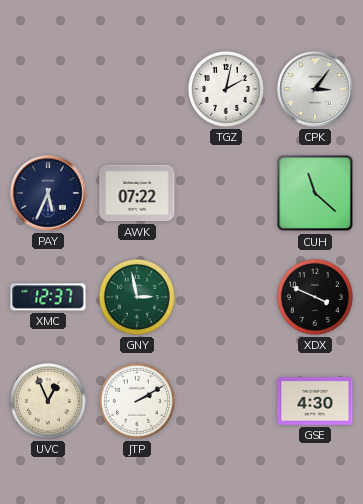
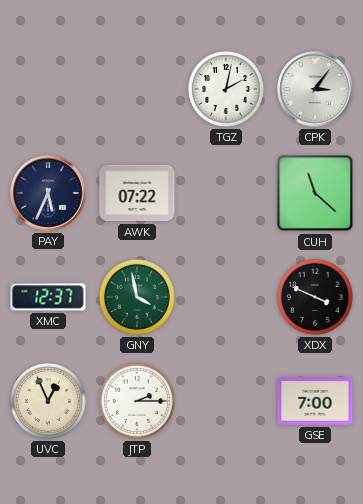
GNY: 2:58 -> 3:58
JTP: 2:10 -> 2:15
GSE: 4:30 -> 7:00
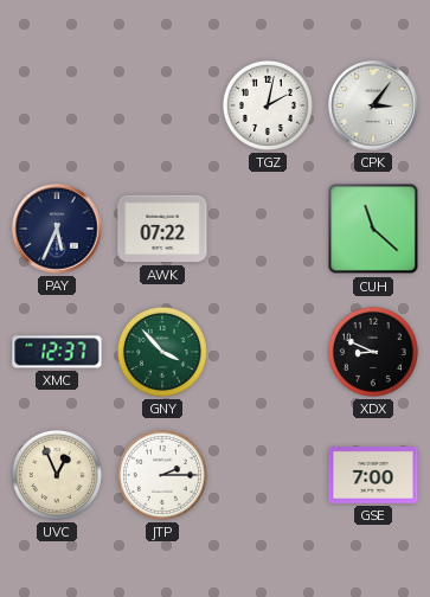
GNY: 3:58 -> 3:53
XDX: 3:49 -> 8:49
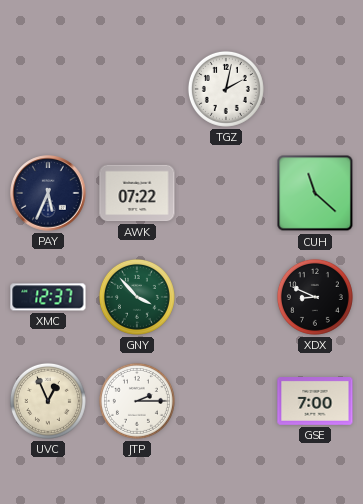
CPK: 3:06 -> none
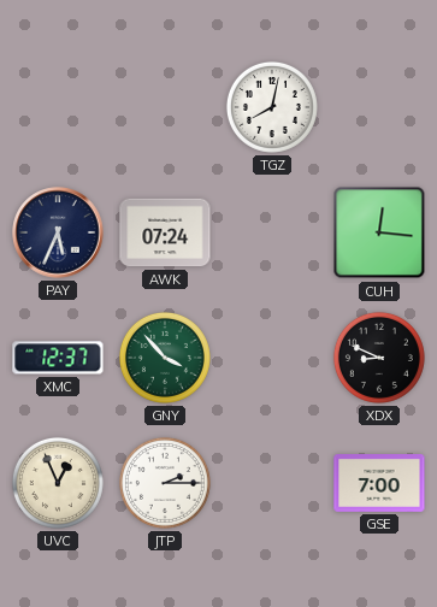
TGZ: 2:02 -> 8:02
AWK: 07:22 -> 07:24
CUH: 11:22 -> 12:16
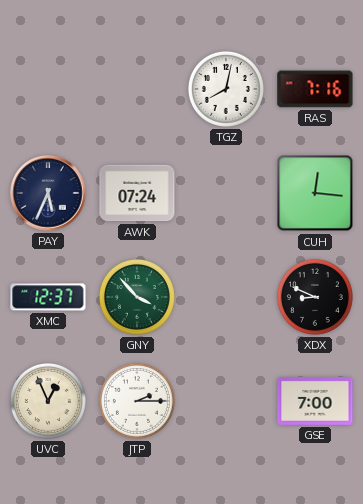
RAS: none -> 7:16
